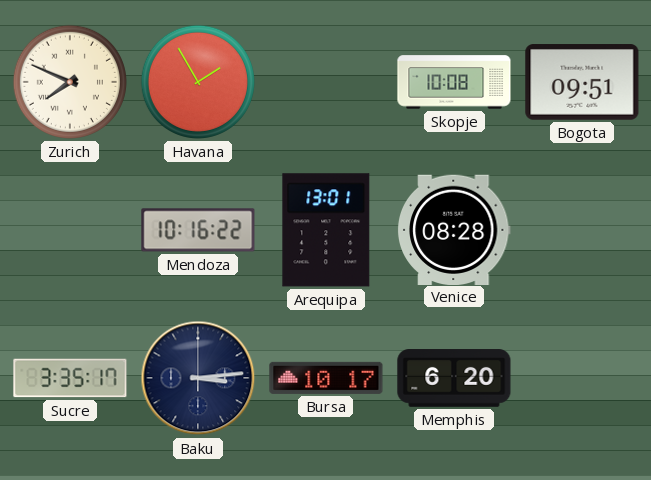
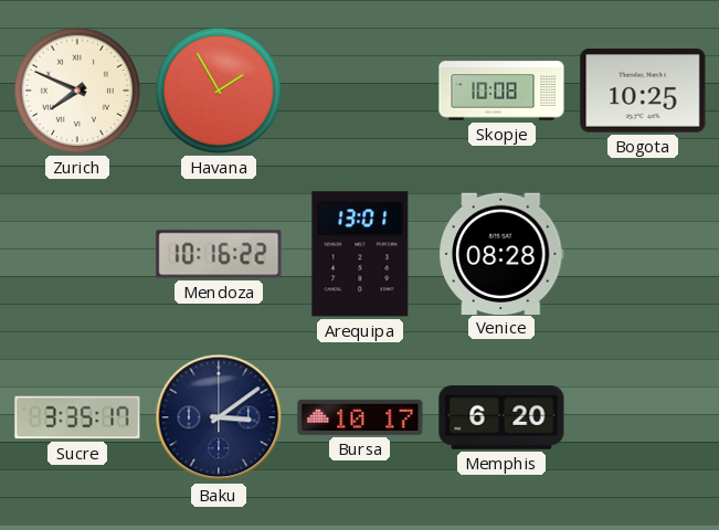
Bogota: 09:51 -> 10:25
Baku: 3:14 -> 3:09
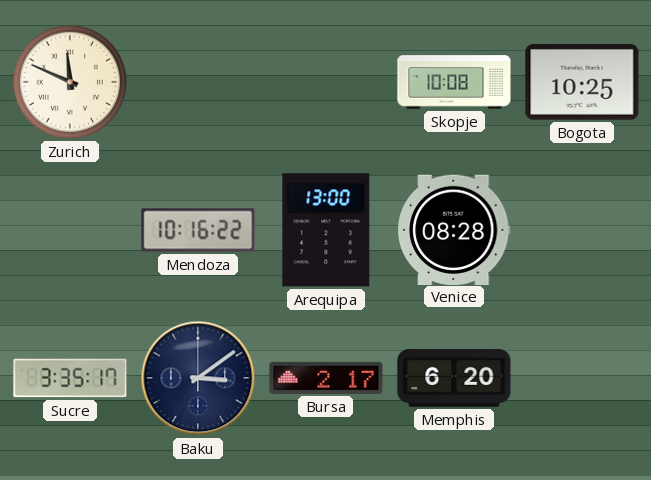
Zurich: 7:49 -> 11:49
Havana: 1:55 -> none
Arequipa: 13:01 -> 13:00
Bursa: 10:17 -> 2:17
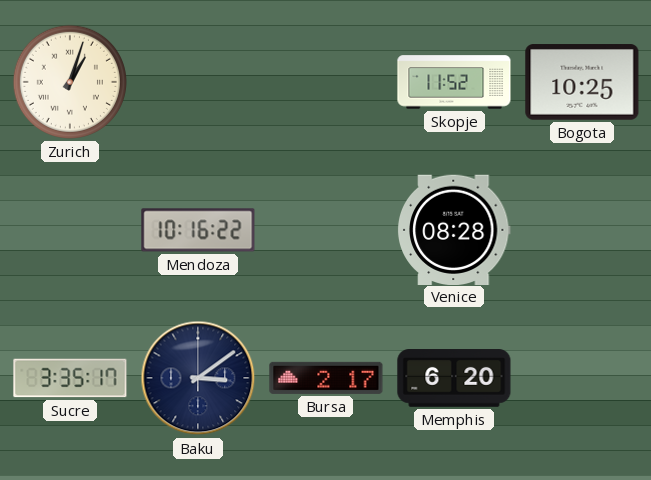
Zurich: 11:49 -> 1:03
Skopje: 10:08 -> 11:52
Arequipa: 13:00 -> none
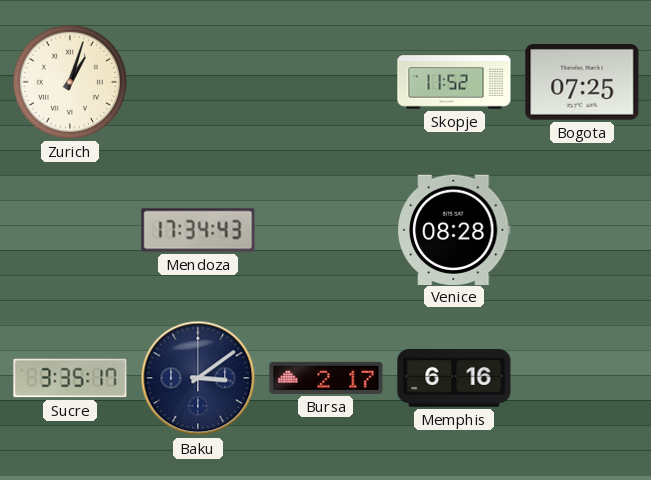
Bogota: 10:25 -> 07:25
Mendoza: 10:16 -> 17:34
Memphis: 6:20 -> 6:16
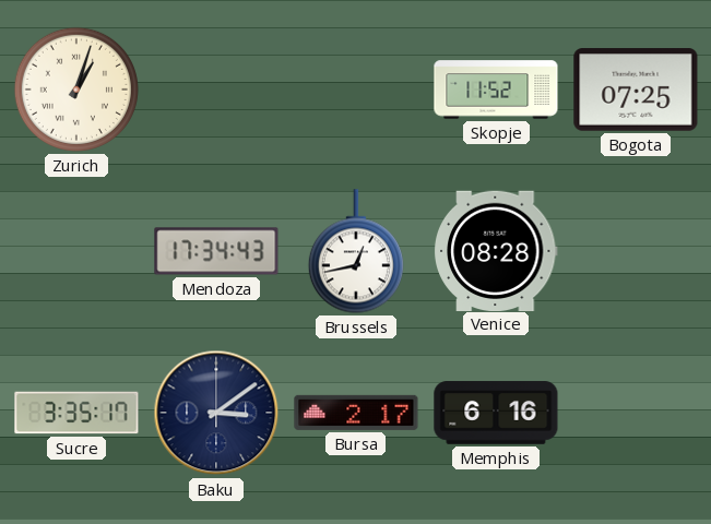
Brussels: none -> 12:43
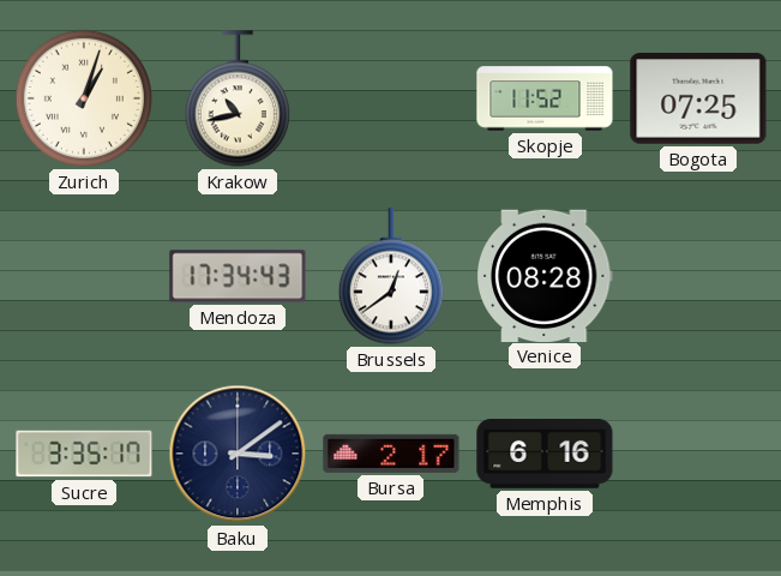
Krakow: none -> 10:43
Brussels: 12:43 -> 12:39
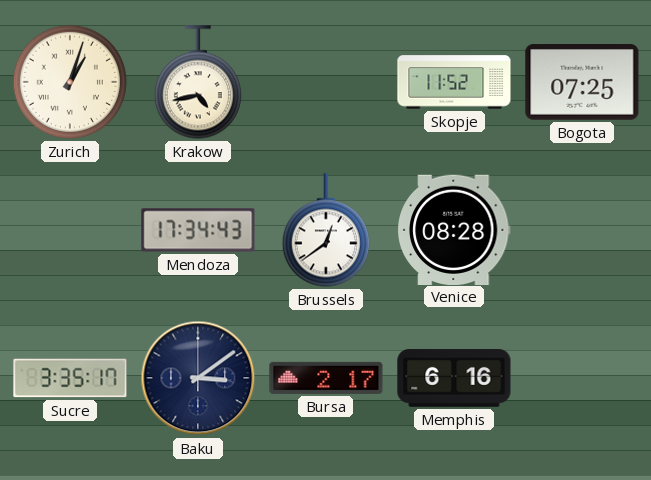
Krakow: 10:43 -> 4:43
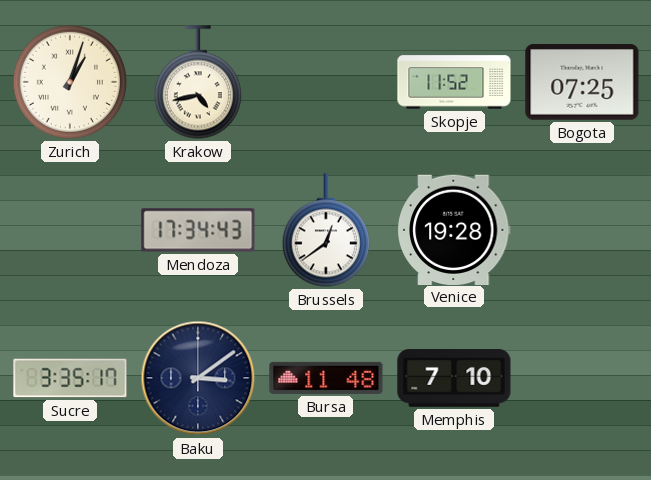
Venice: 08:28 -> 19:28
Bursa: 2:17 -> 11:48
Memphis: 6:16 -> 7:10
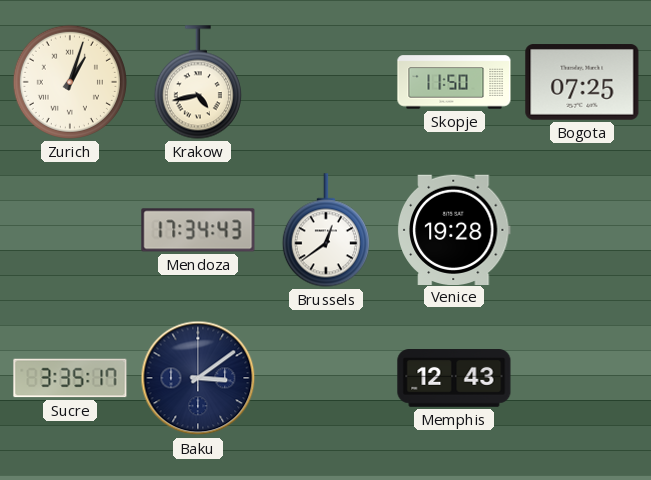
Skopje: 11:52 -> 11:50
Bursa: 11:48 -> none
Memphis: 7:10 -> 12:43
